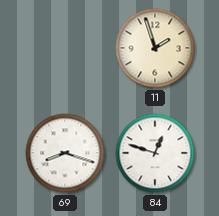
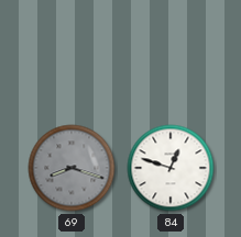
11: 1:57 -> none
69 dial: white -> grey
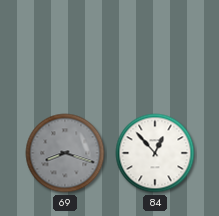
84: 12:48 -> 12:53
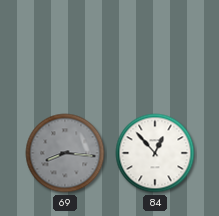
69: 8:18 -> 8:16
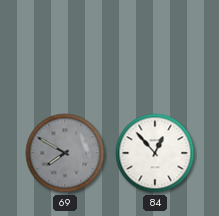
69: 8:16 -> 7:50
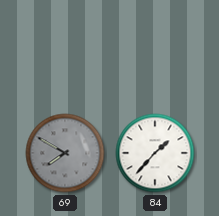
84: 12:53 -> 1:37
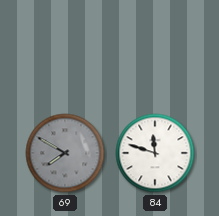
84: 1:37 -> 11:48
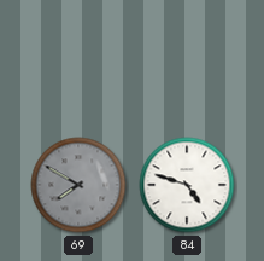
84: 11:48 -> 4:48
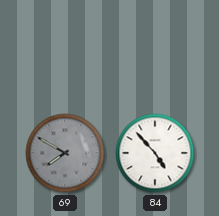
84: 4:48 -> 4:53
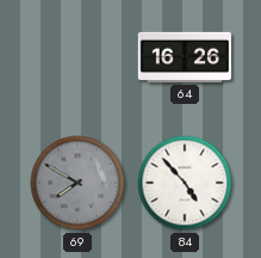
64: none -> 16:26
